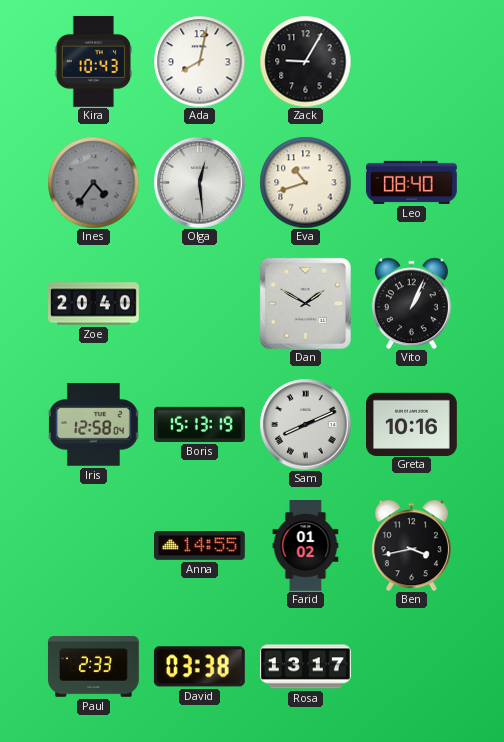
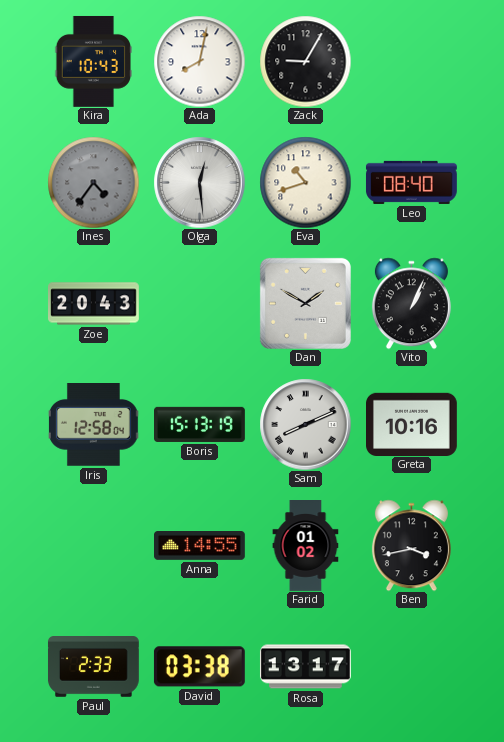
Zoe: 20:40 -> 20:43
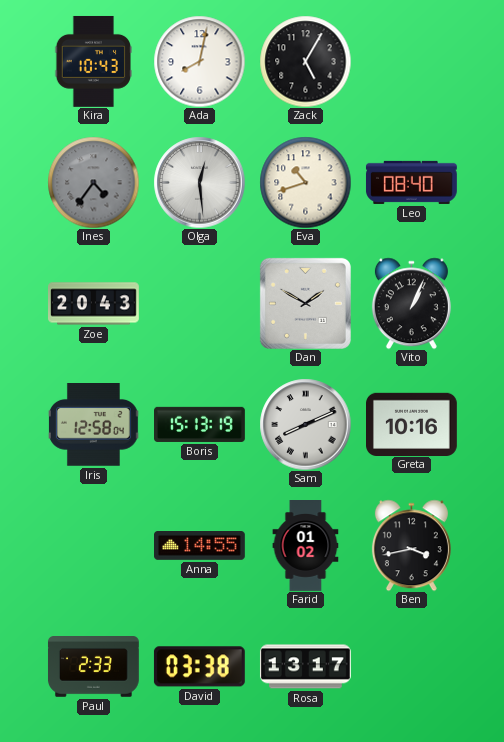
Zack: 9:05 -> 5:05
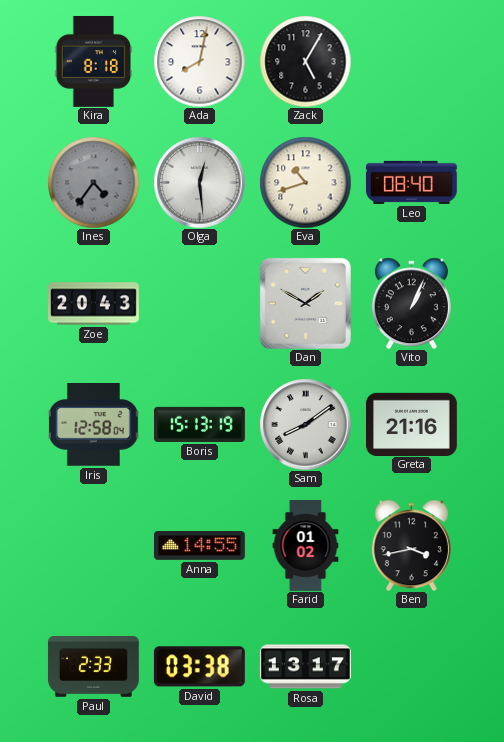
Kira: 10:43 -> 8:18
Sam: 8:11 -> 8:09
Greta: 10:16 -> 21:16
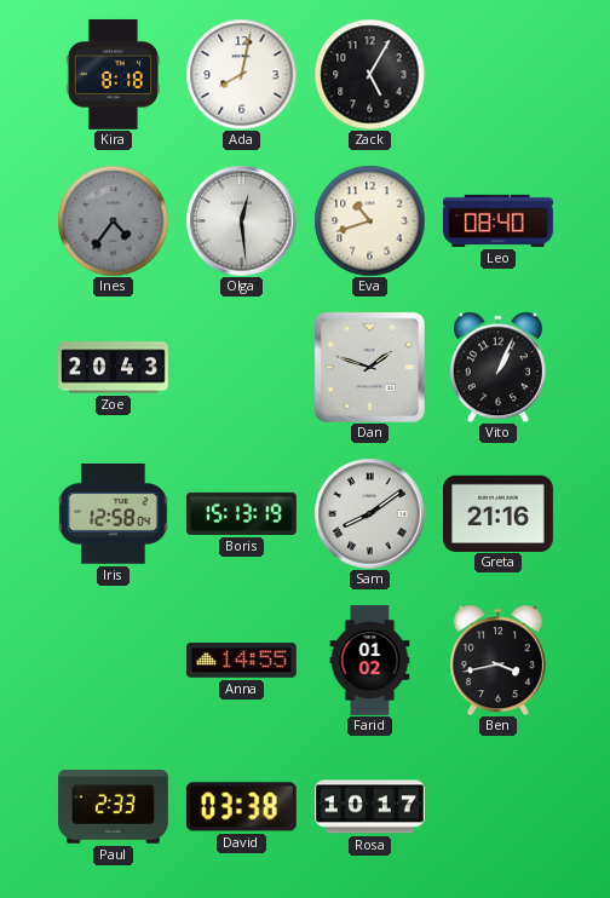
Dan: 1:50 -> 1:48
Rosa: 13:17 -> 10:17
